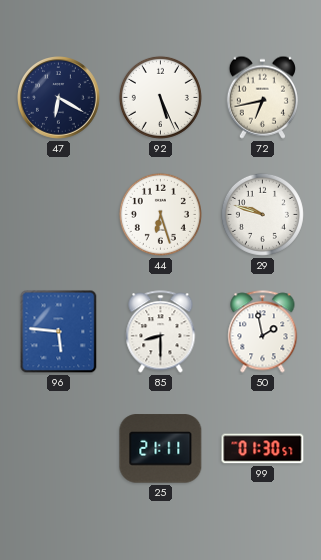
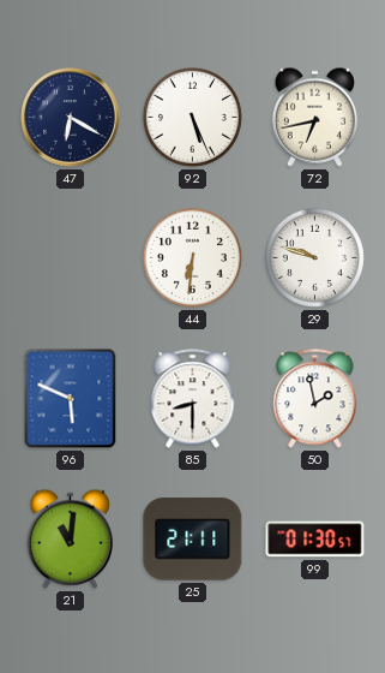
44: 6:27 -> 6:31
96: 5:46 -> 5:49
21: none -> 11:01
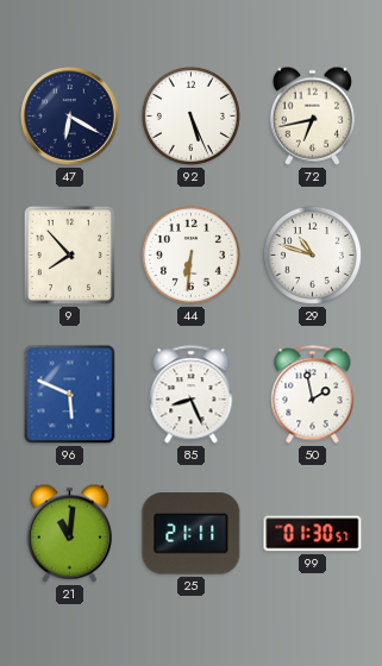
9: none -> 7:53
29: 9:48 -> 10:48
85: 8:30 -> 8:26
